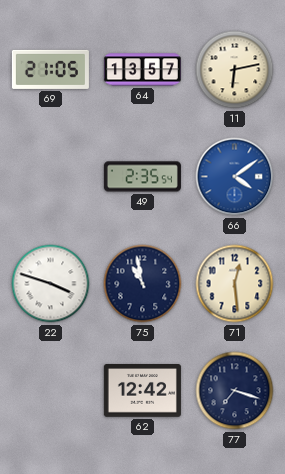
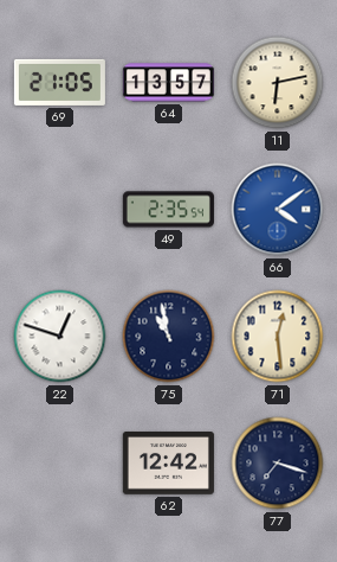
22: 3:48 -> 12:48
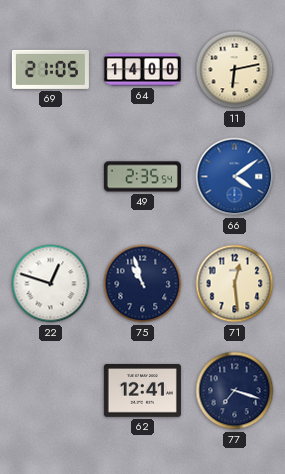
64: 13:57 -> 14:00
75: 10:58 -> 10:57
62: 12:42 -> 12:41
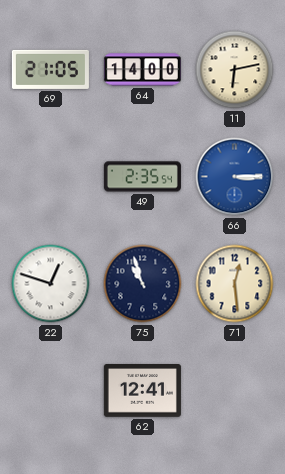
66: 4:09 -> 3:15
77: 7:18 -> none
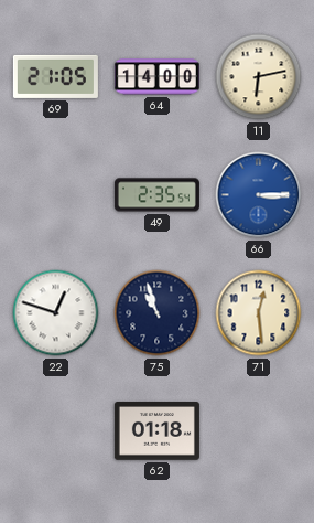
62: 12:41 -> 01:18
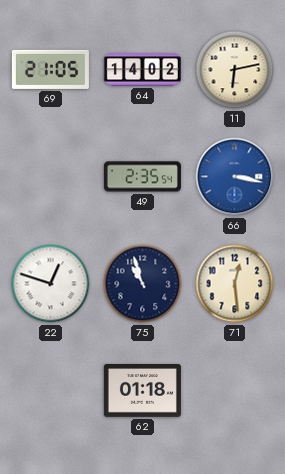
64: 14:00 -> 14:02
66: 3:15 -> 3:17
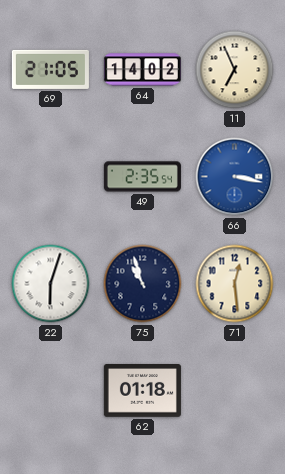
11: 6:13 -> 6:56
22: 12:48 -> 6:03
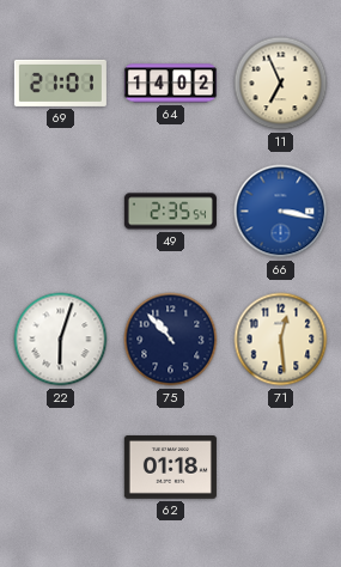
69: 21:05 -> 21:01
75: 10:57 -> 10:53
